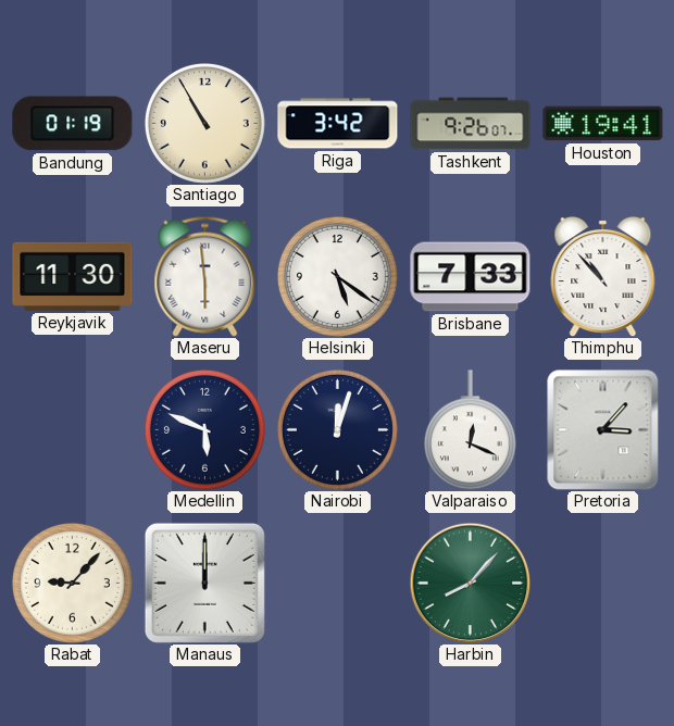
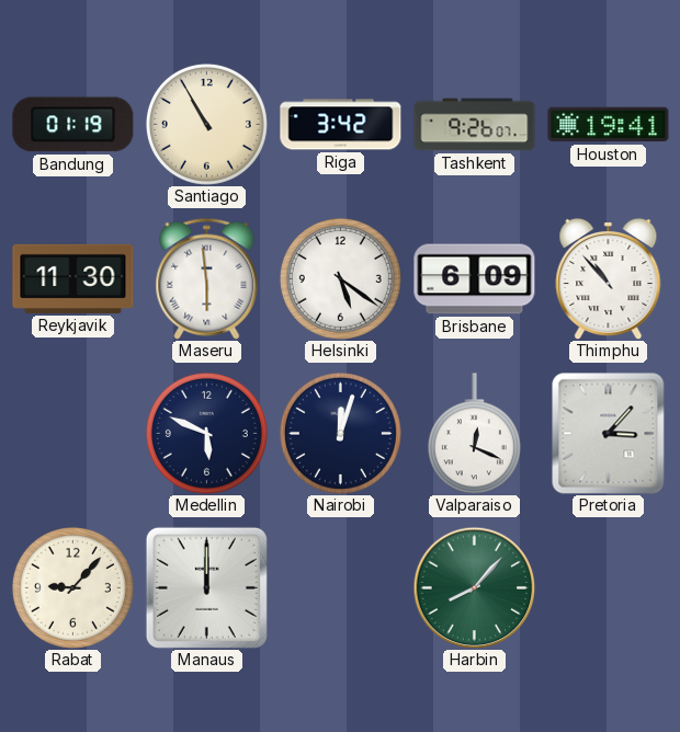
Brisbane: 7:33 -> 6:09
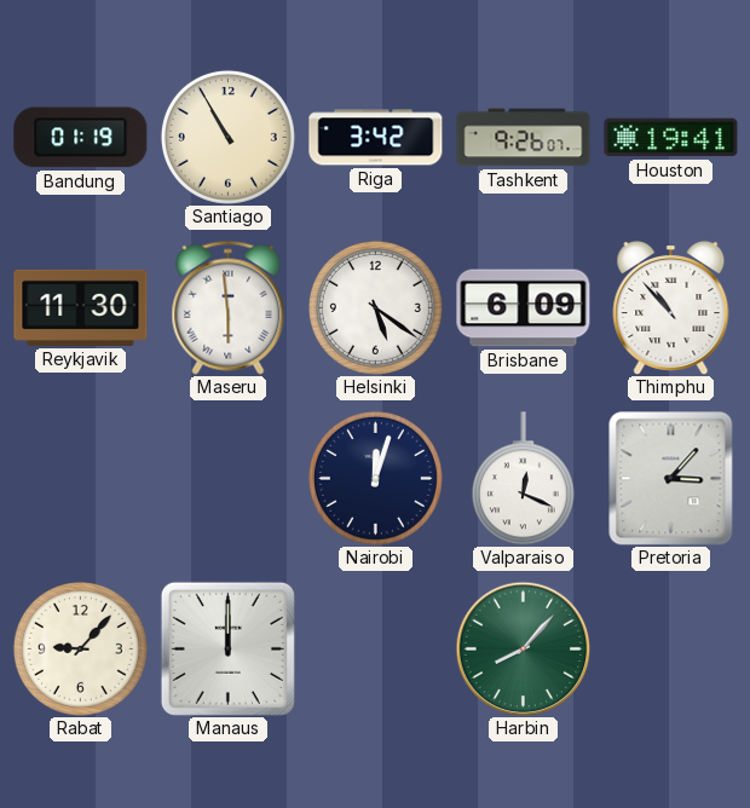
Medellin: 5:49 -> none
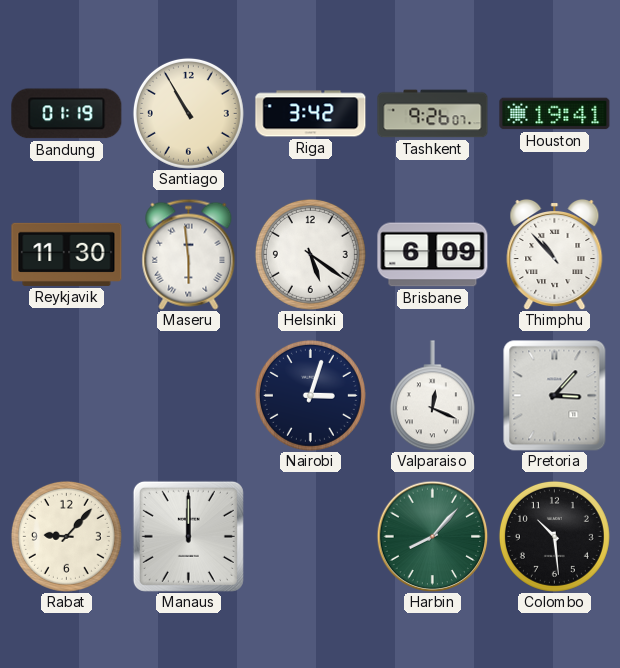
Nairobi: 12:03 -> 3:03
Colombo: none -> 10:29
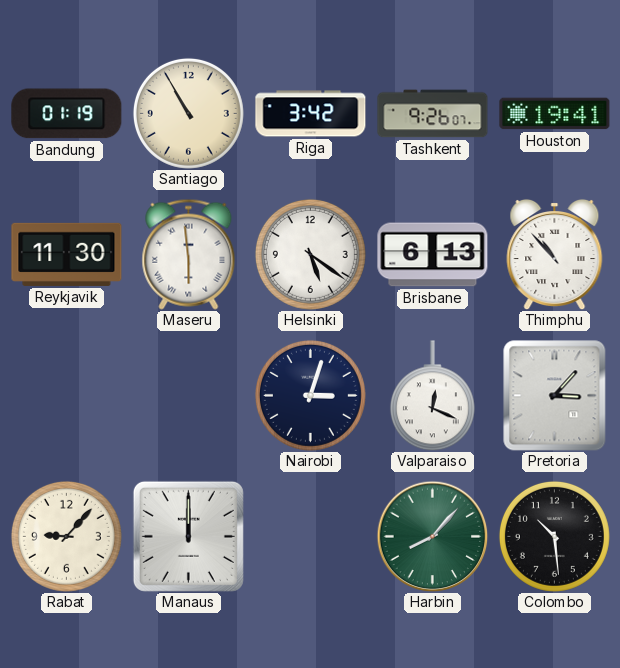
Brisbane: 6:09 -> 6:13
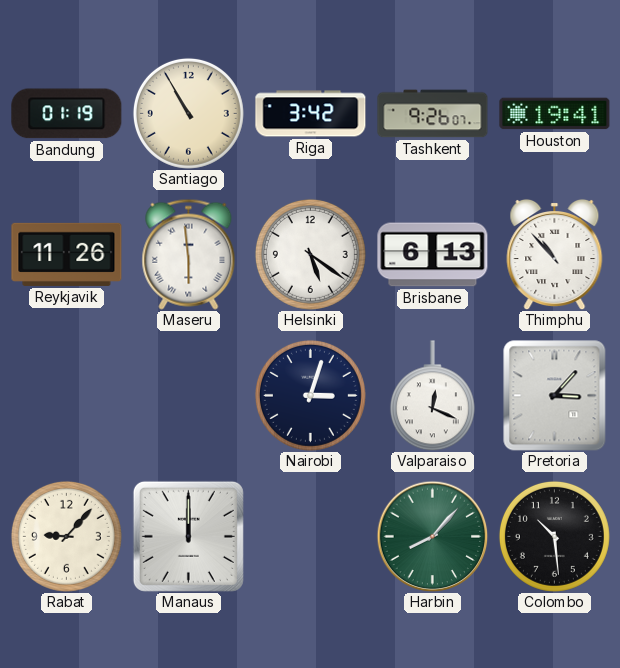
Reykjavik: 11:30 -> 11:26
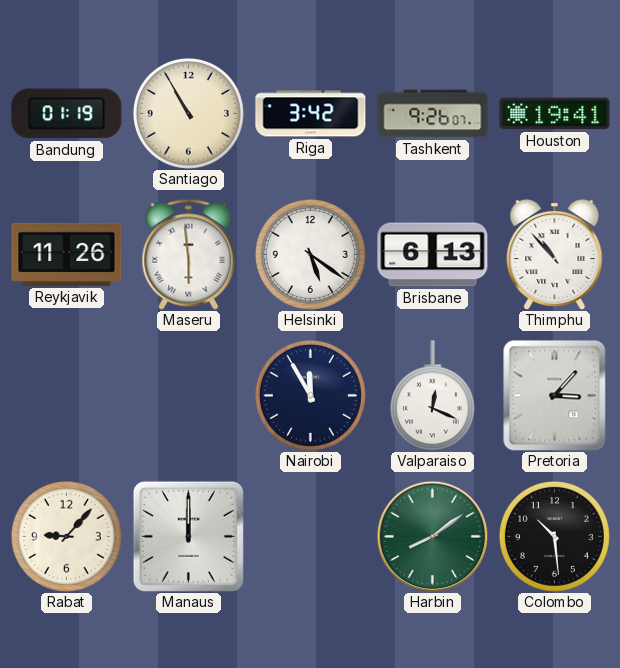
Nairobi: 3:03 -> 11:55
Harbin: 8:07 -> 8:09
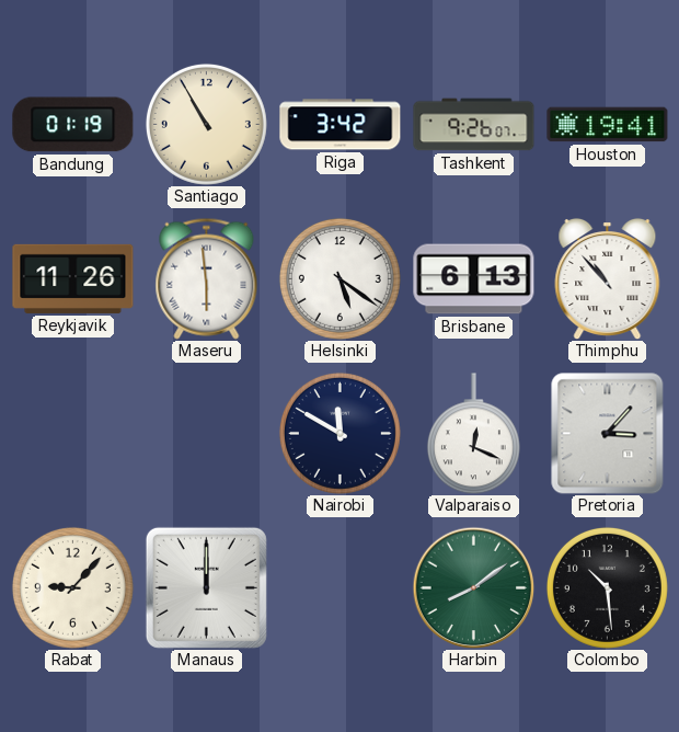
Nairobi: 11:55 -> 11:50
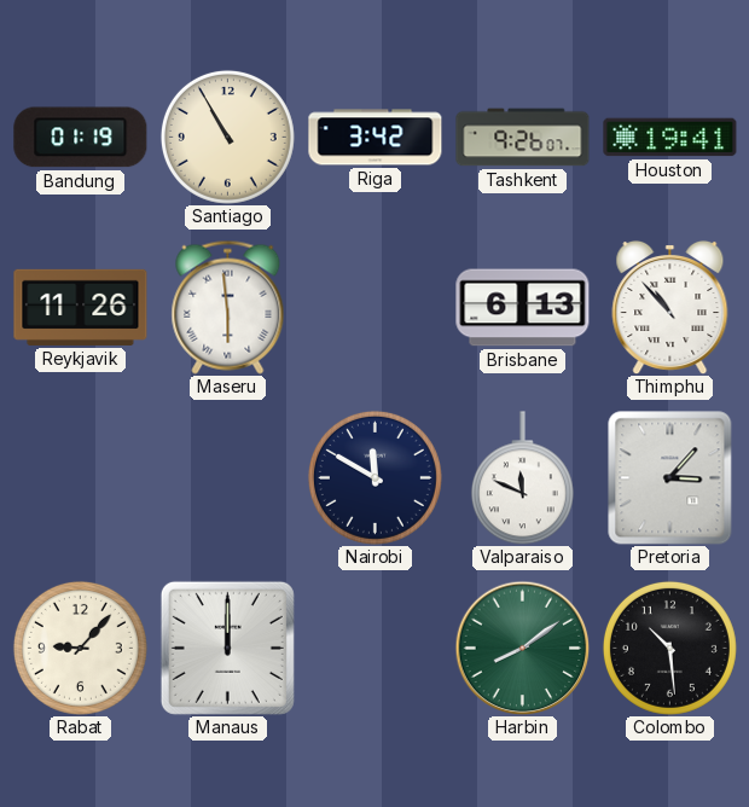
Helsinki: 5:21 -> none
Valparaiso: 12:19 -> 11:49
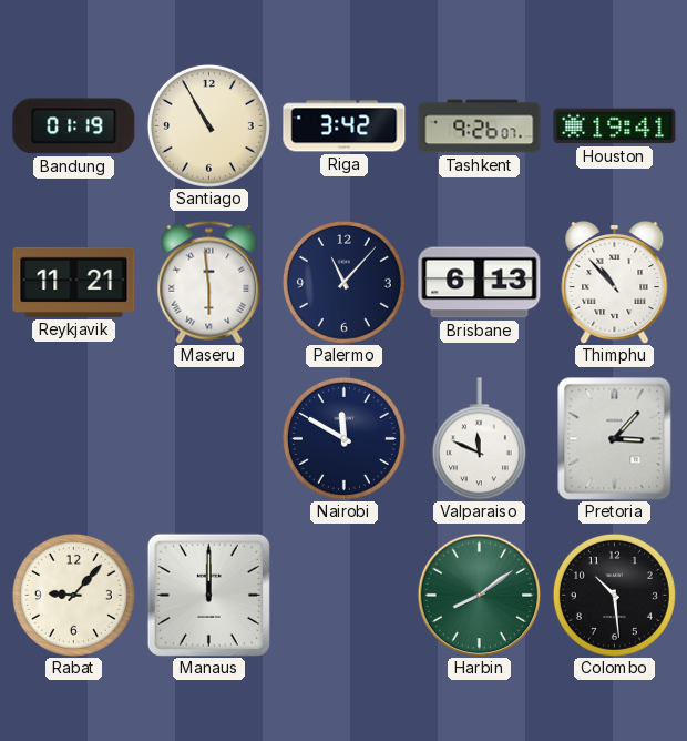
Reykjavik: 11:26 -> 11:21
Palermo: none -> 11:07
